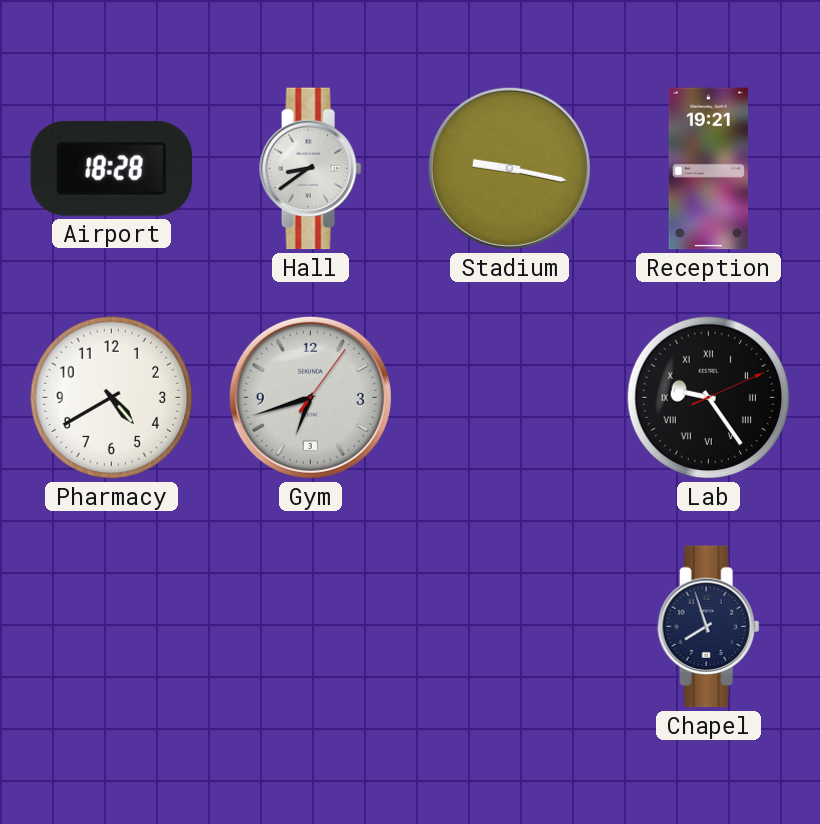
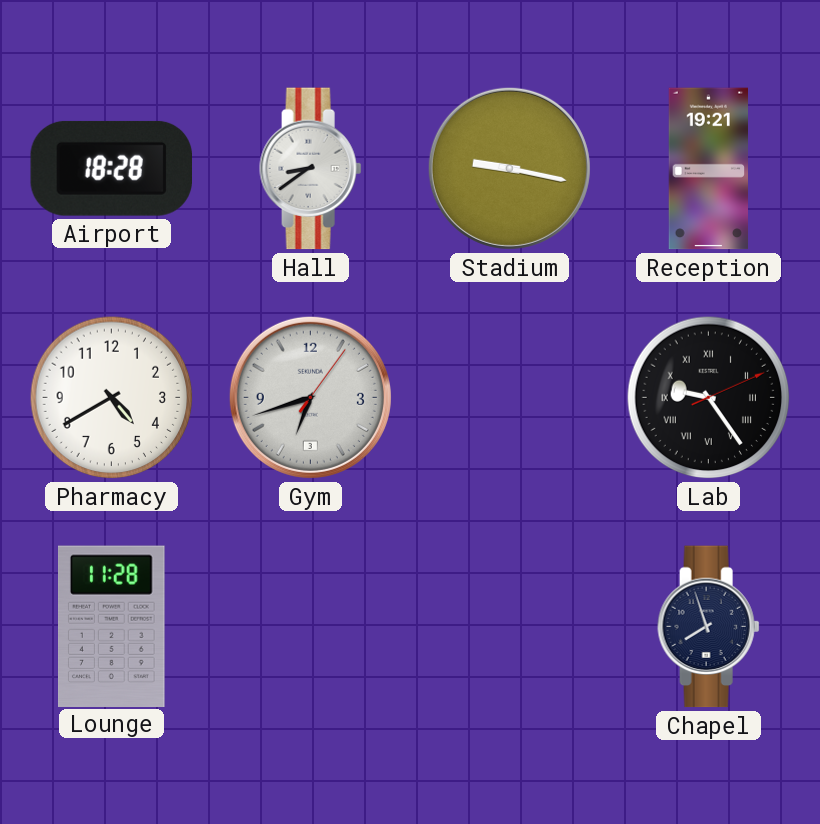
Lounge: none -> 11:28
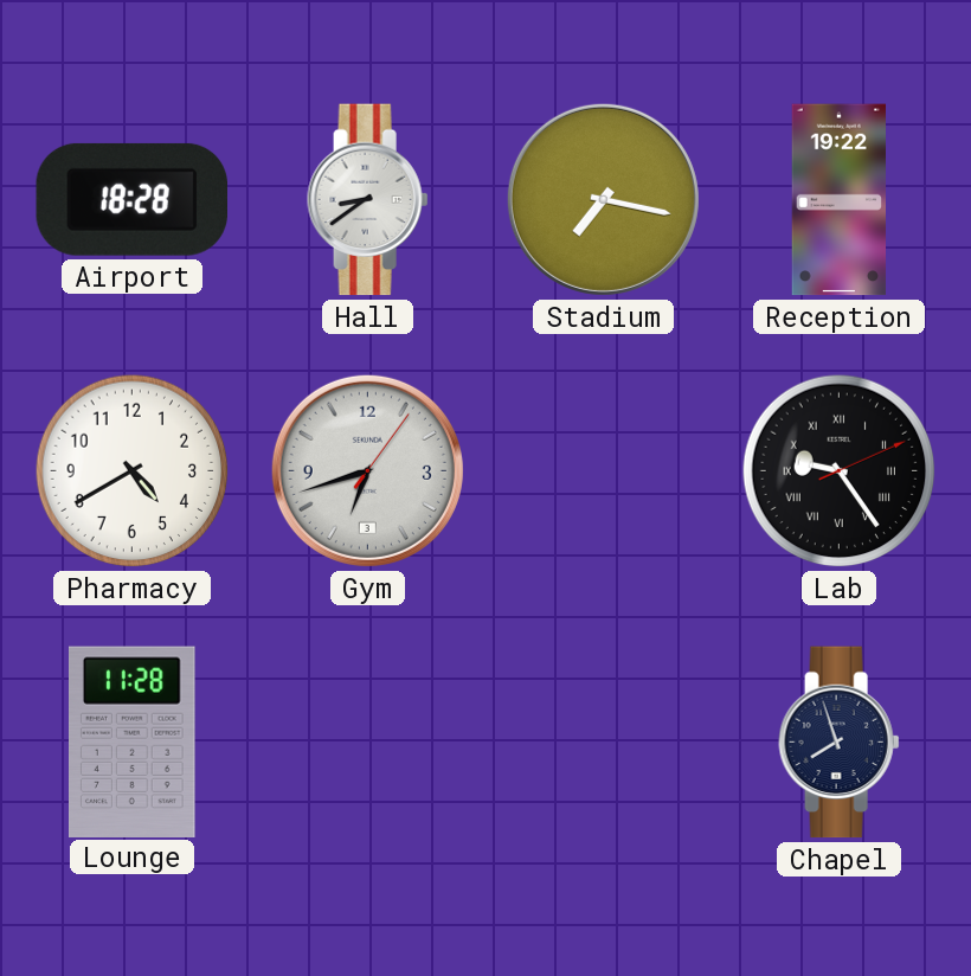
Stadium: 9:17 -> 7:17
Reception: 19:21 -> 19:22
